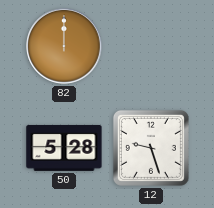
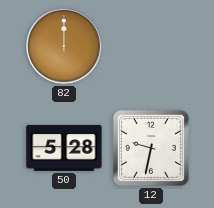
12: 9:27 -> 9:32
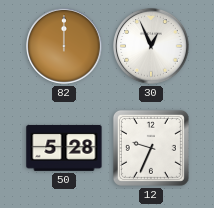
30: none -> 12:56
12: 9:32 -> 9:34
